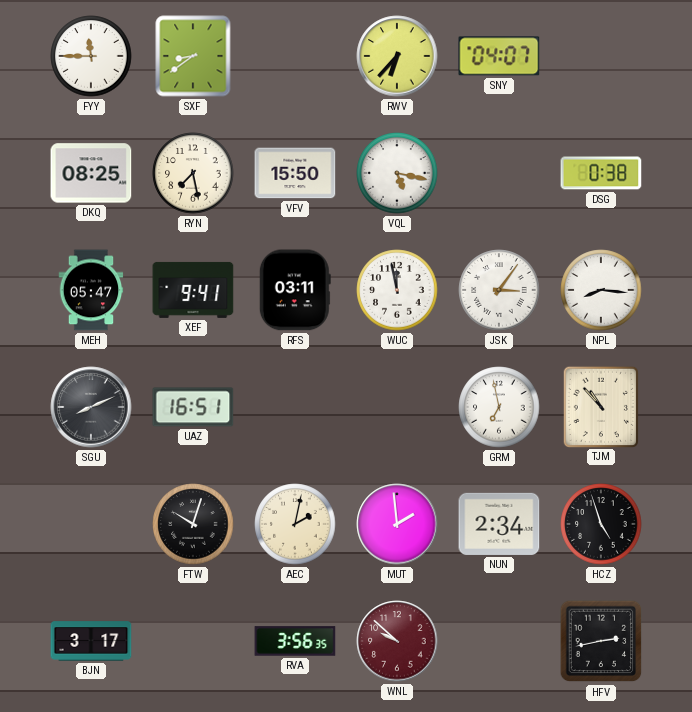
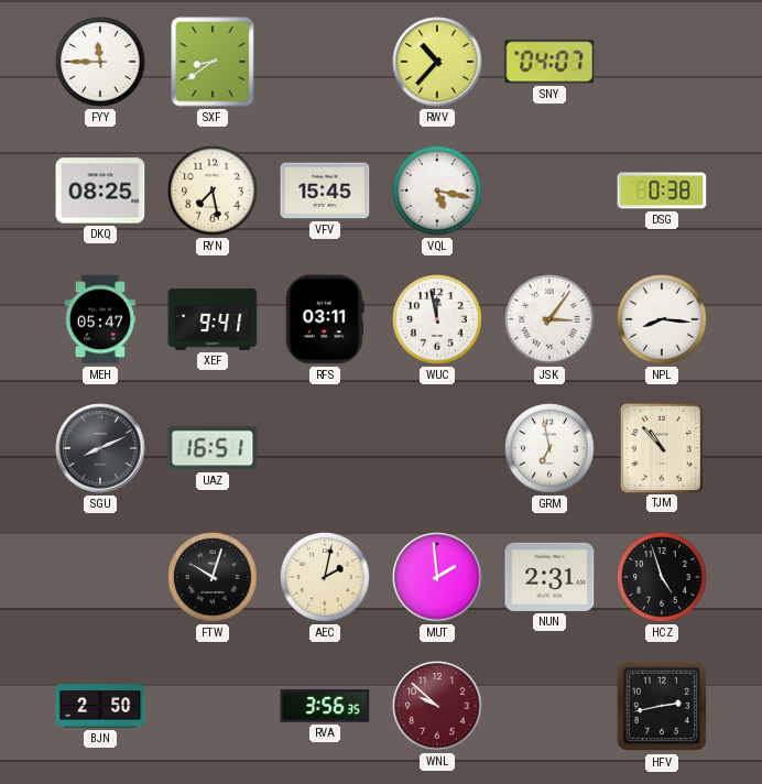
RWV: 6:37 -> 10:37
VFV: 15:50 -> 15:45
NUN: 2:34 -> 2:31
BJN: 3:17 -> 2:50
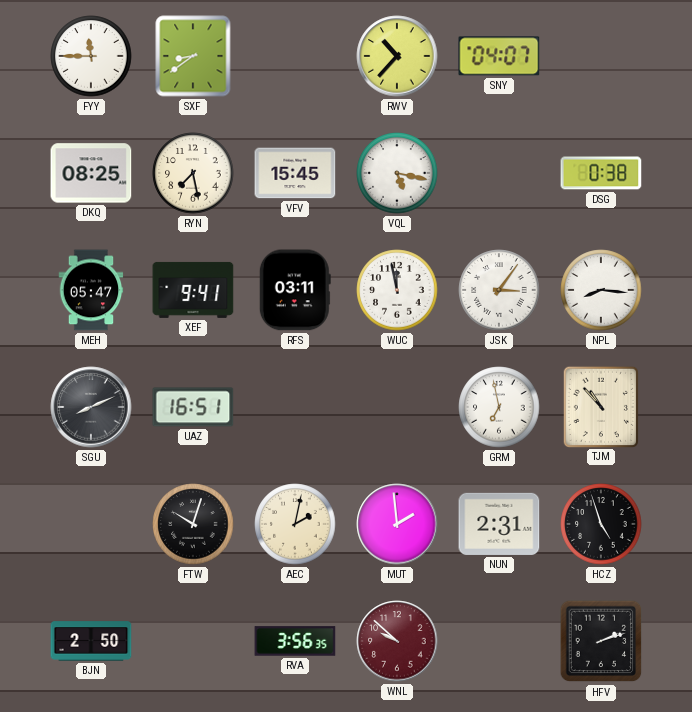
HFV: 2:43 -> 2:12
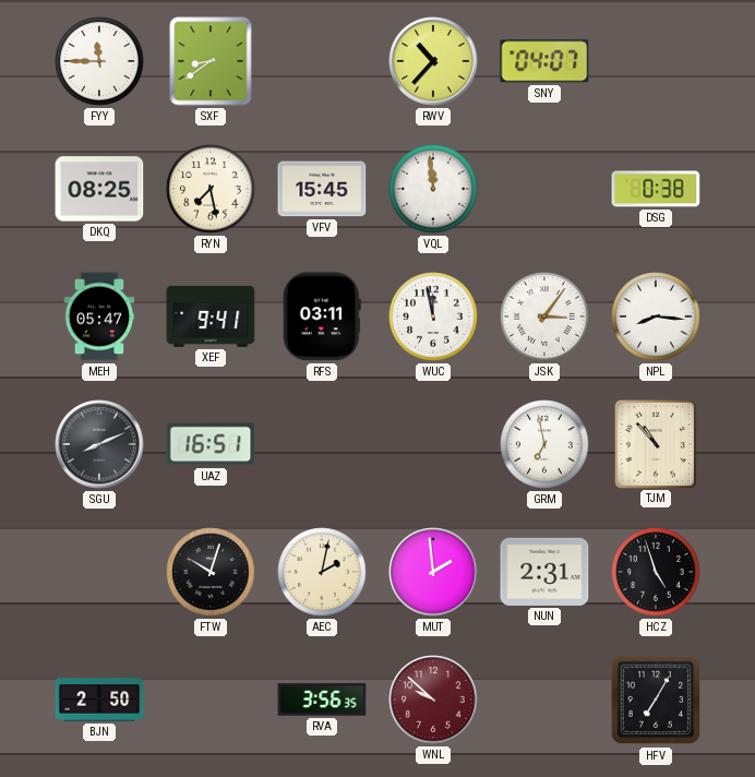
VQL: 5:17 -> 11:59
HFV: 2:12 -> 7:05
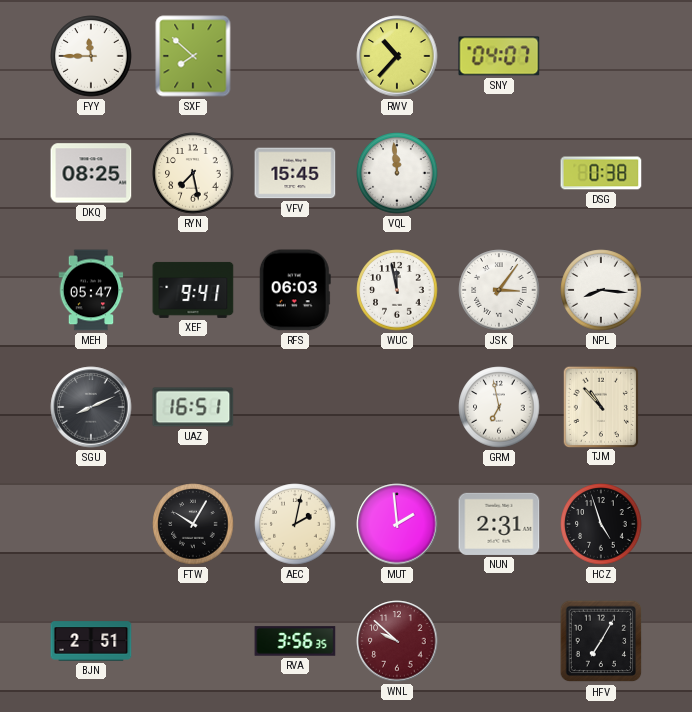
SXF: 8:39 -> 7:52
RFS: 03:11 -> 06:03
FTW: 10:03 -> 10:05
BJN: 2:50 -> 2:51
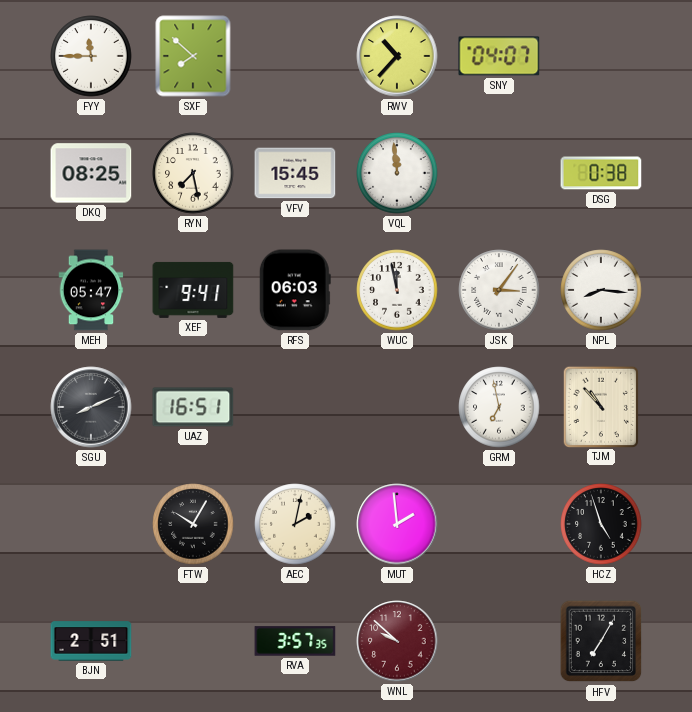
NUN: 2:31 -> none
RVA: 3:56 -> 3:57
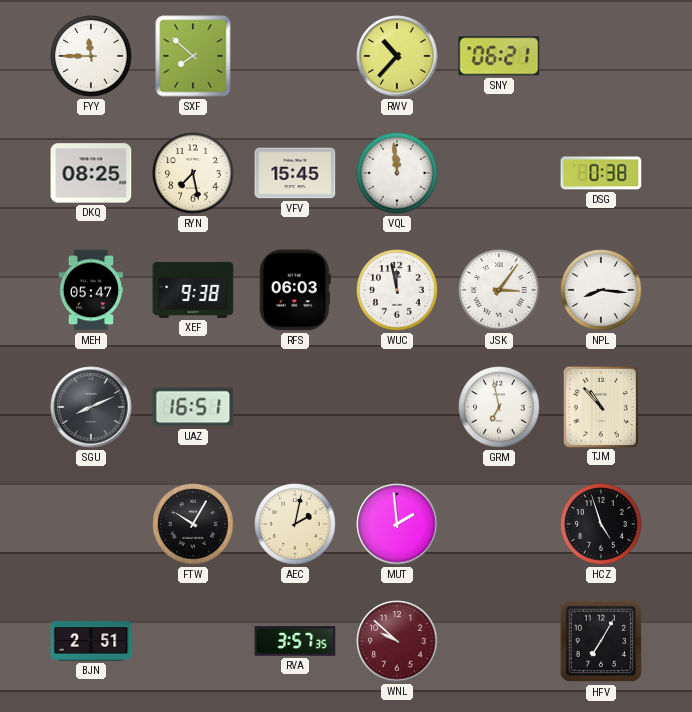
SNY: 04:07 -> 06:21
XEF: 9:41 -> 9:38
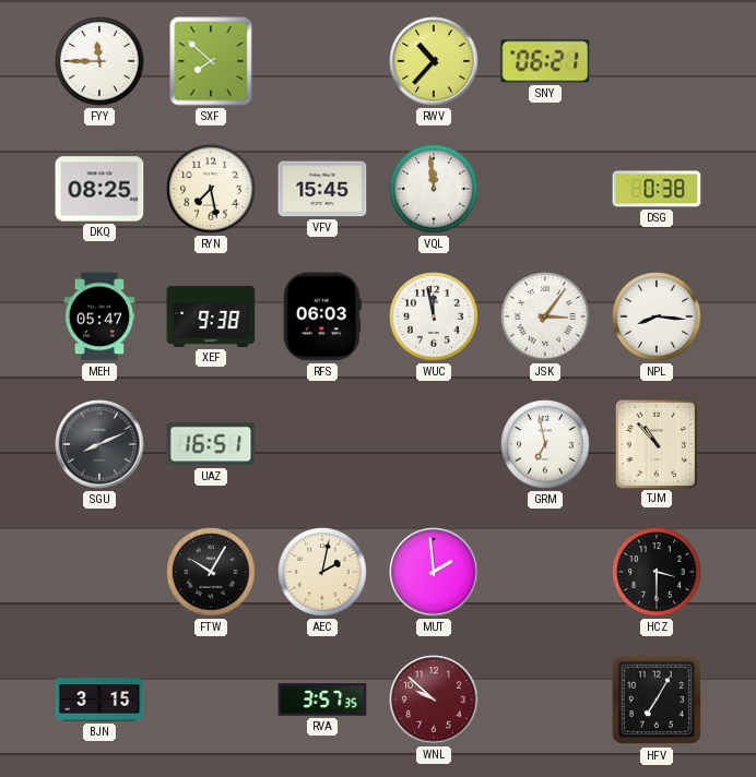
HCZ: 4:57 -> 3:30
BJN: 2:51 -> 3:15
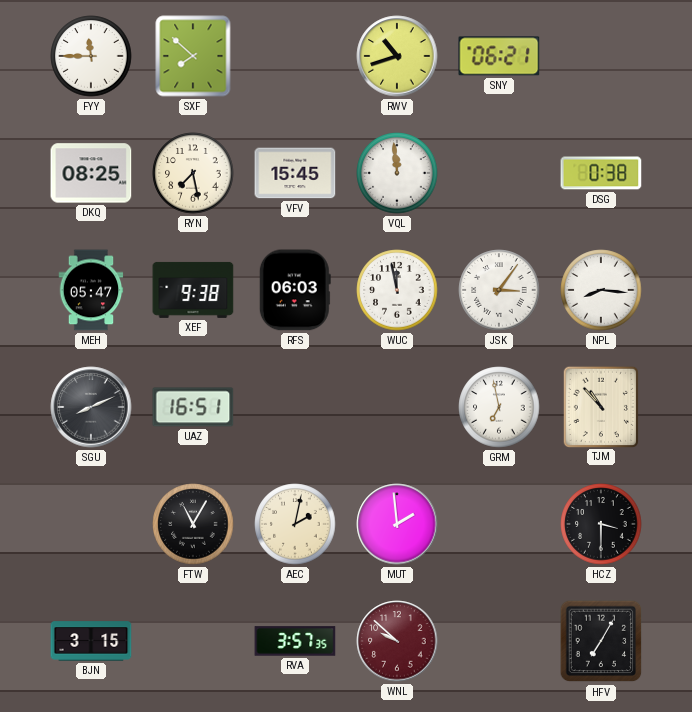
RWV: 10:37 -> 10:42
FTW: 10:05 -> 11:05
